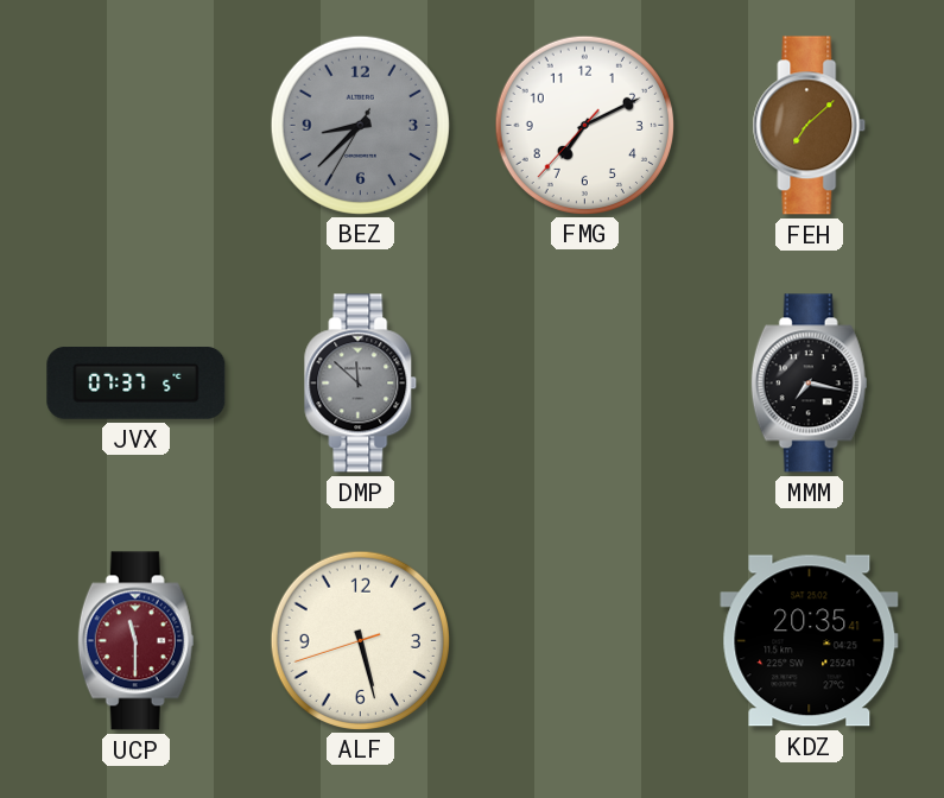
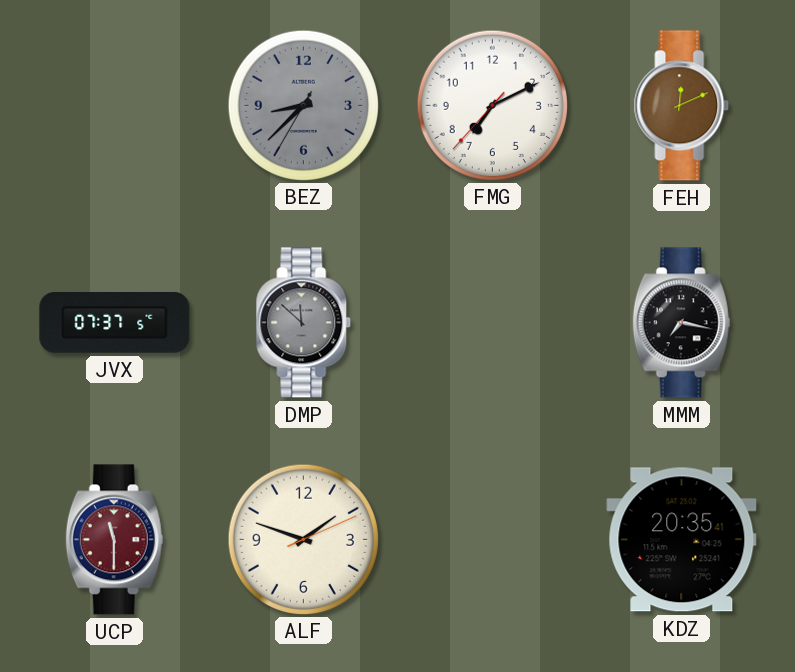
FEH: 7:08 -> 12:11
ALF: 5:27 -> 1:48
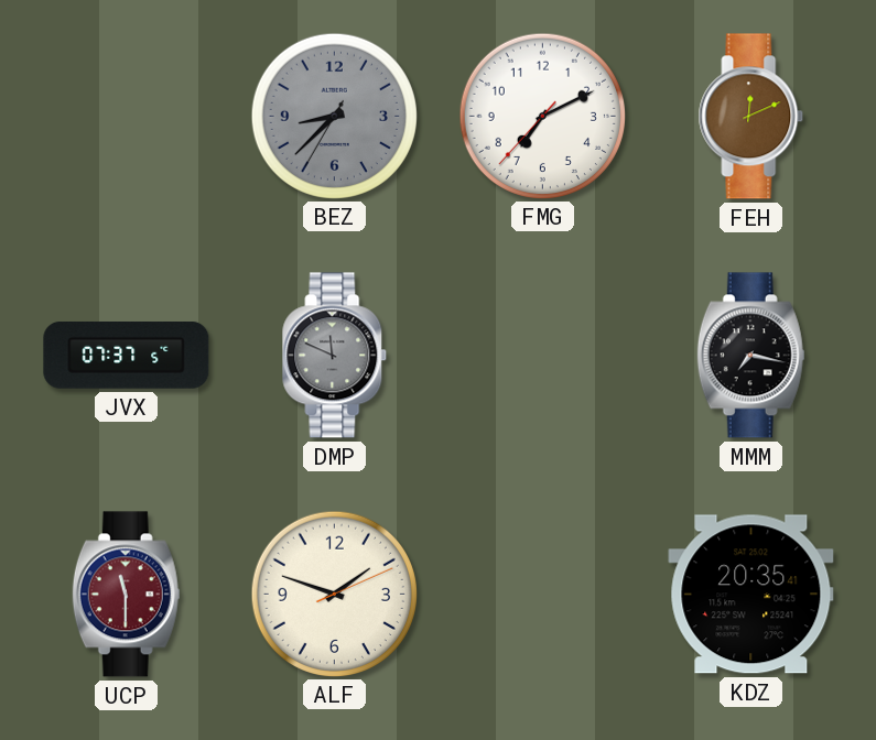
DMP: 11:52 -> 11:49
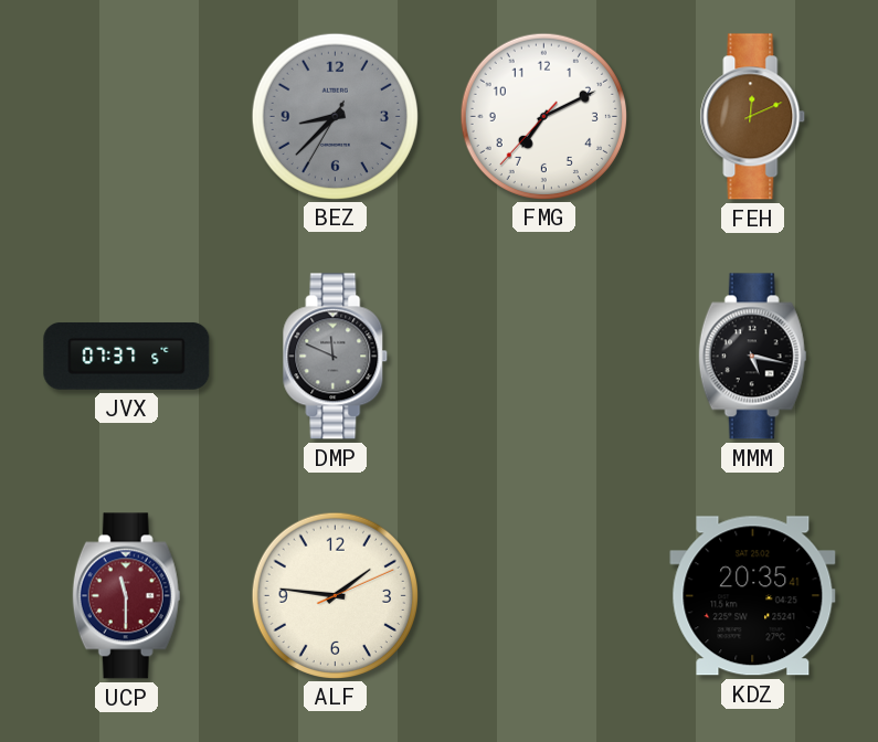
MMM: 7:17 -> 5:17
ALF: 1:48 -> 1:46
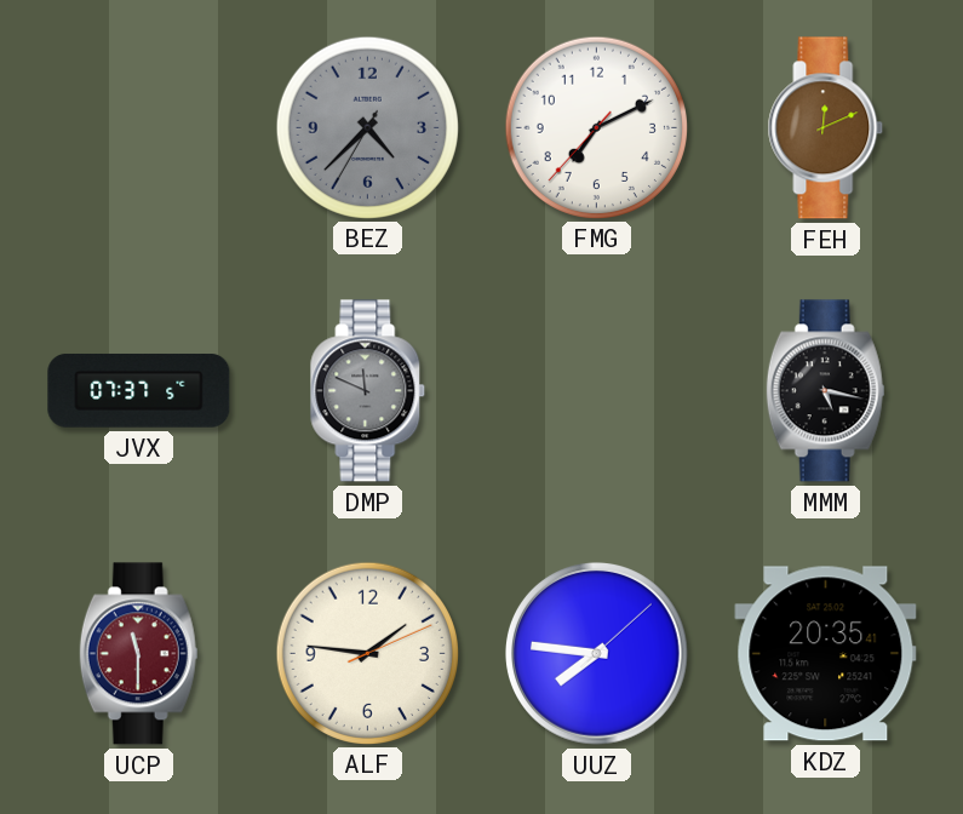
BEZ: 8:37 -> 4:37
UUZ: none -> 7:46
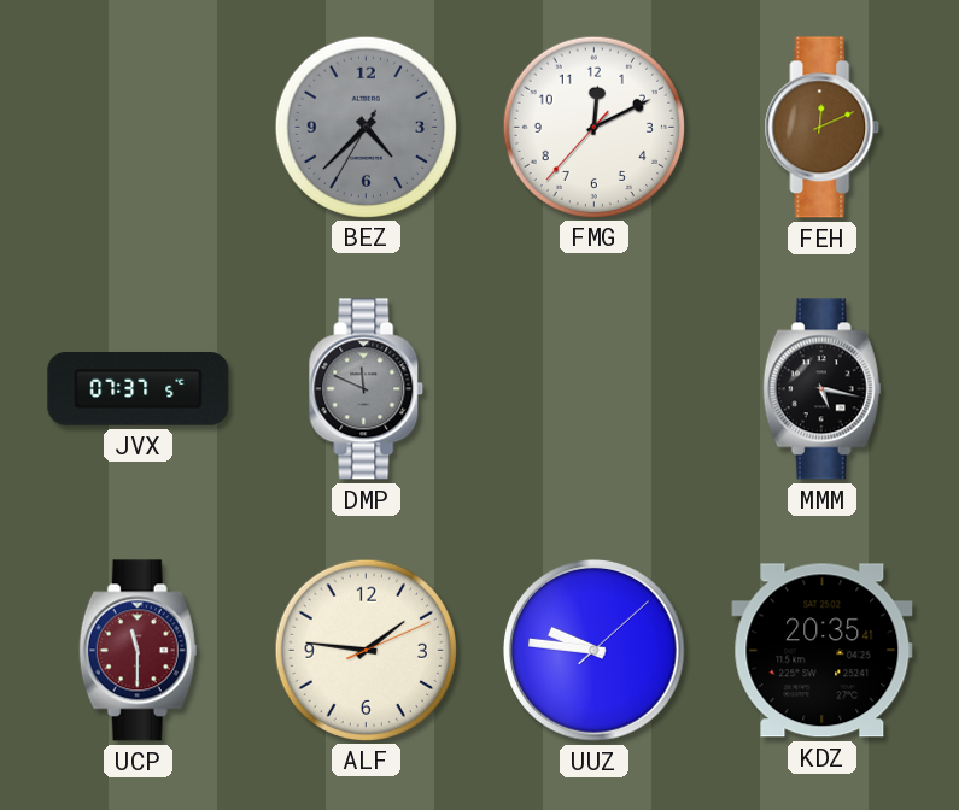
FMG: 7:10 -> 12:10
UUZ: 7:46 -> 9:46
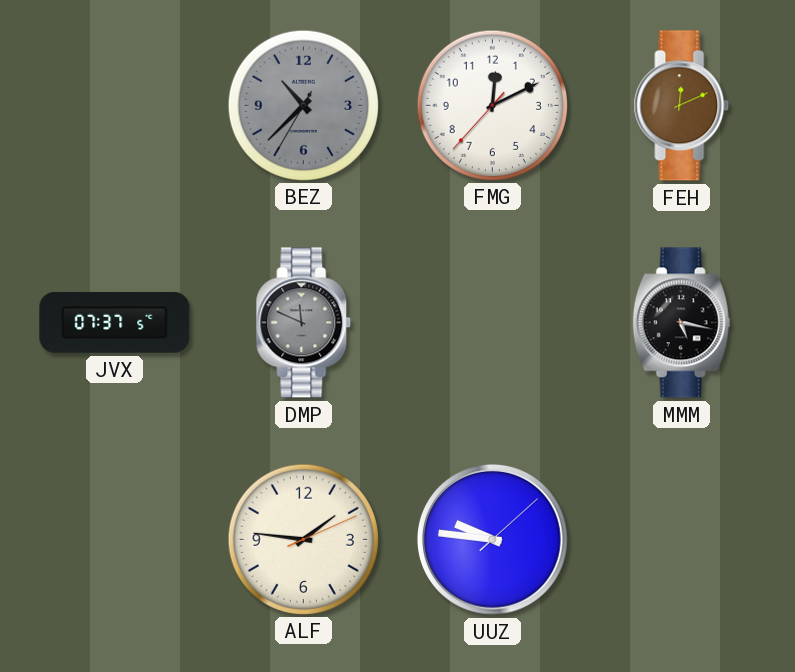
BEZ: 4:37 -> 10:37
UCP: 11:30 -> none
KDZ: 20:35 -> none
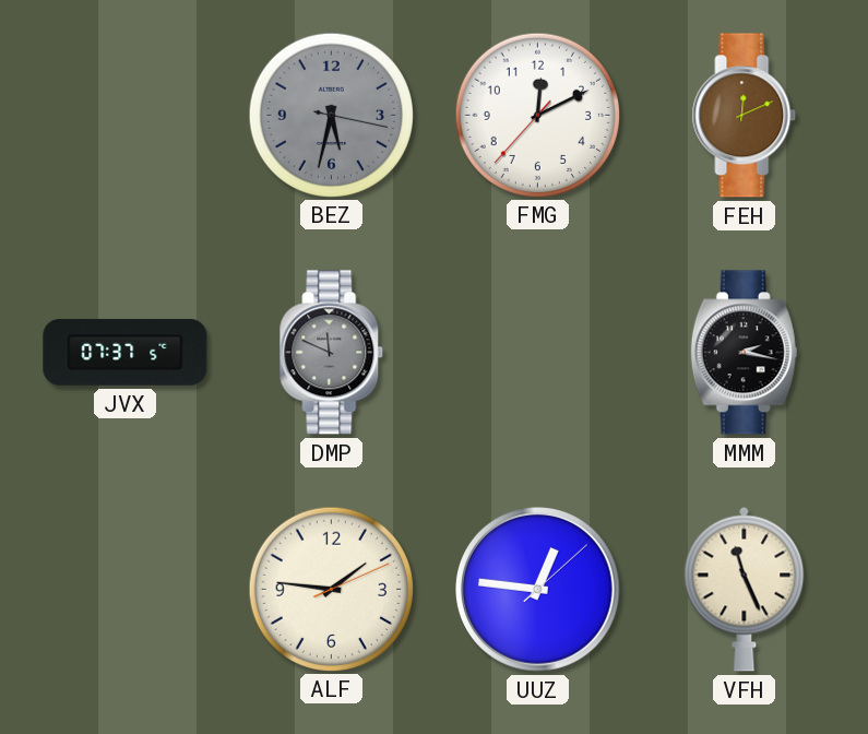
BEZ: 10:37 -> 5:32
MMM: 5:17 -> 2:17
UUZ: 9:46 -> 12:46
VFH: none -> 11:26
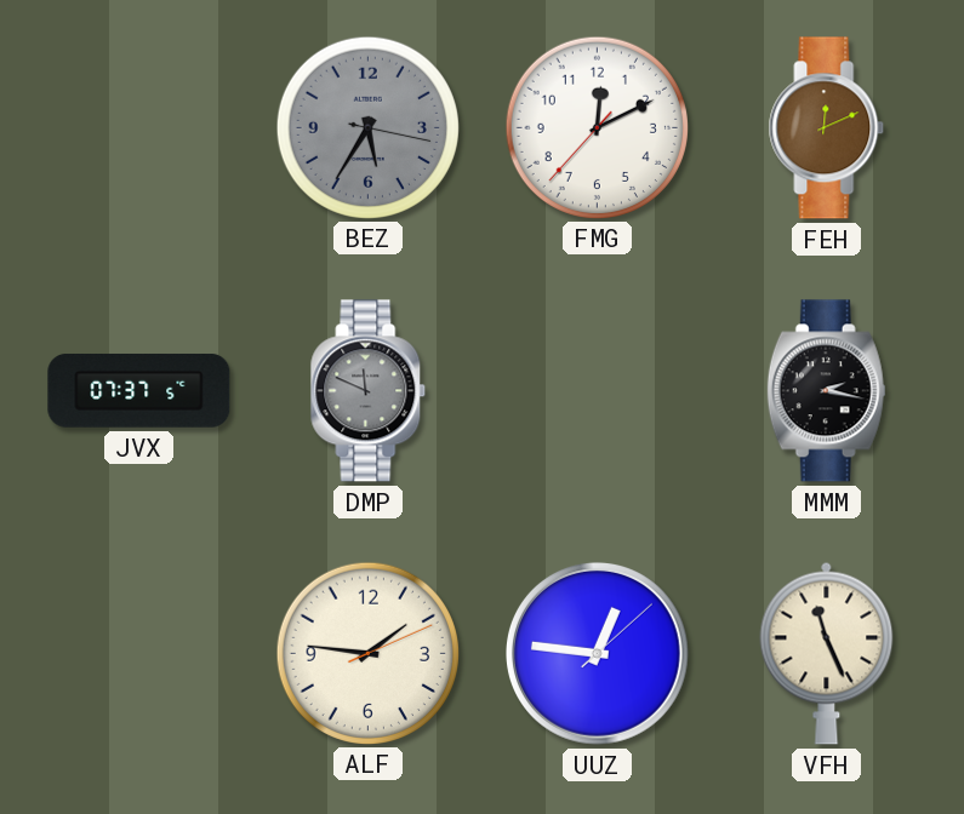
BEZ: 5:32 -> 5:35
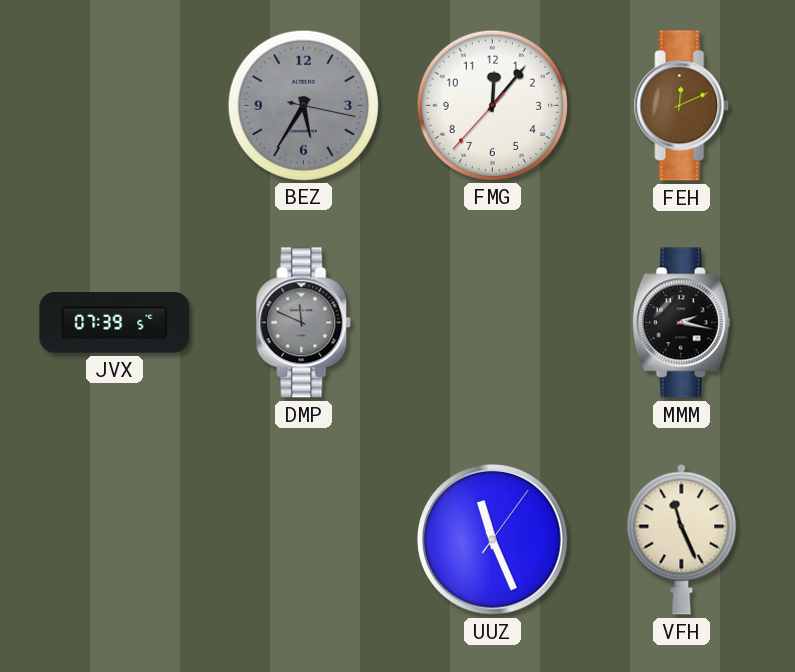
FMG: 12:10 -> 12:06
JVX: 07:37 -> 07:39
ALF: 1:46 -> none
UUZ: 12:46 -> 11:26
